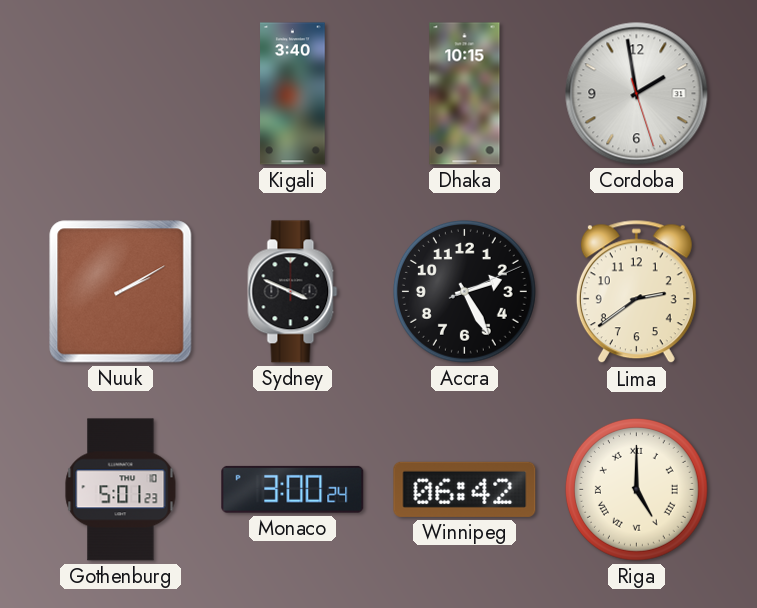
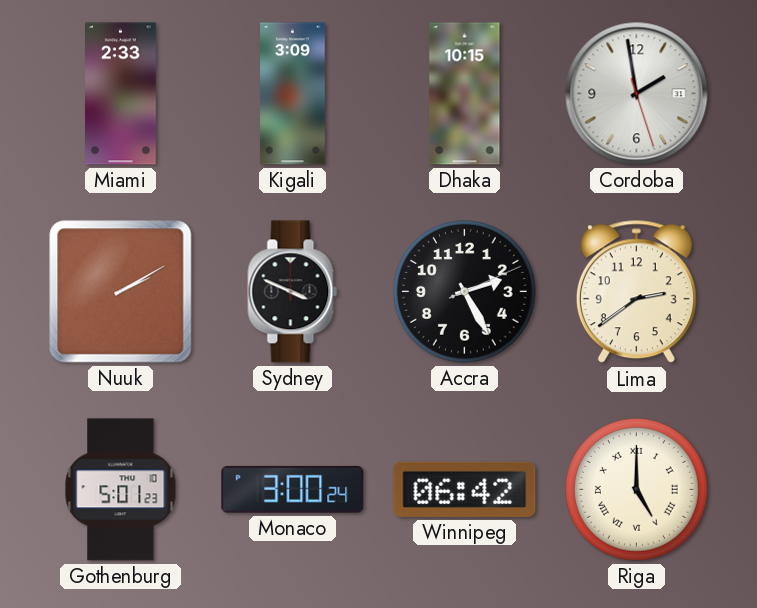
Miami: none -> 2:33
Kigali: 3:40 -> 3:09
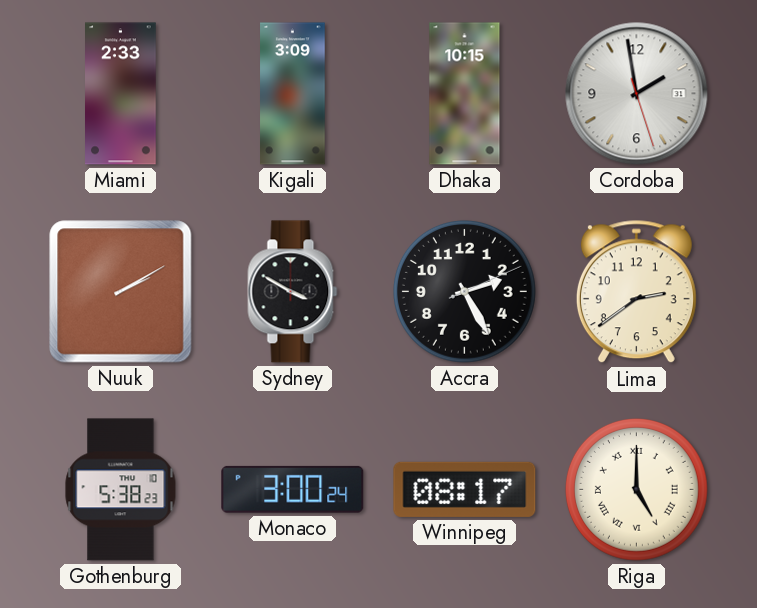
Sydney: 3:49 -> 3:50
Gothenburg: 5:01 -> 5:38
Winnipeg: 06:42 -> 08:17
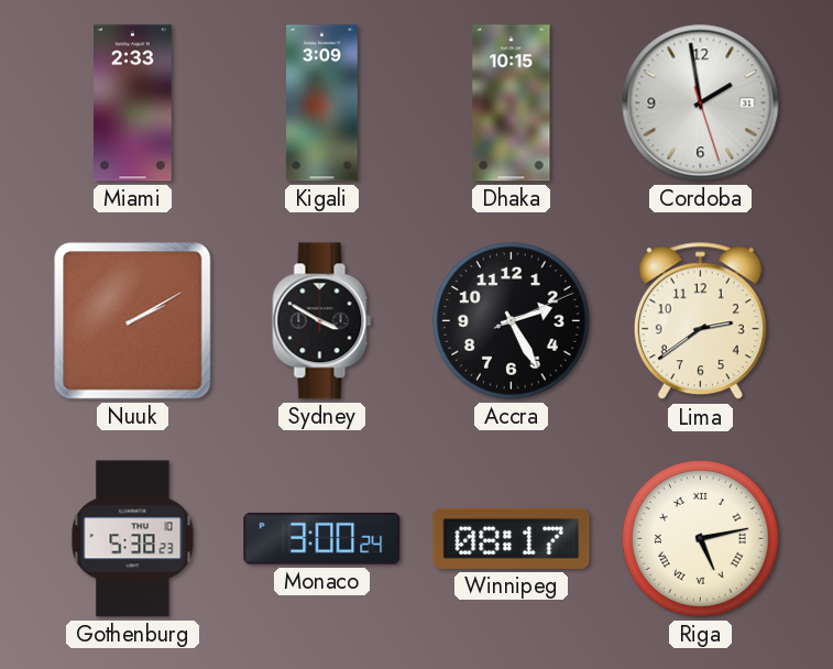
Riga: 5:00 -> 5:13
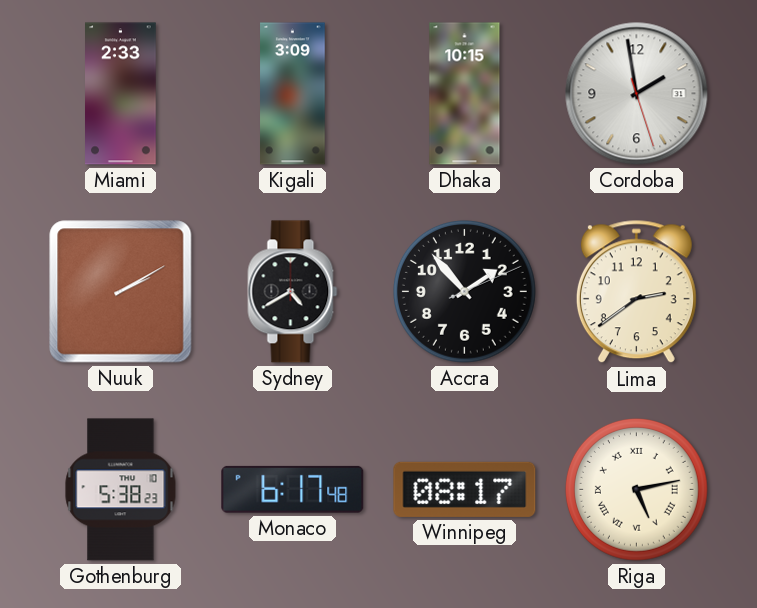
Sydney: 3:50 -> 4:40
Accra: 2:25 -> 1:53
Monaco: 3:00 -> 6:17
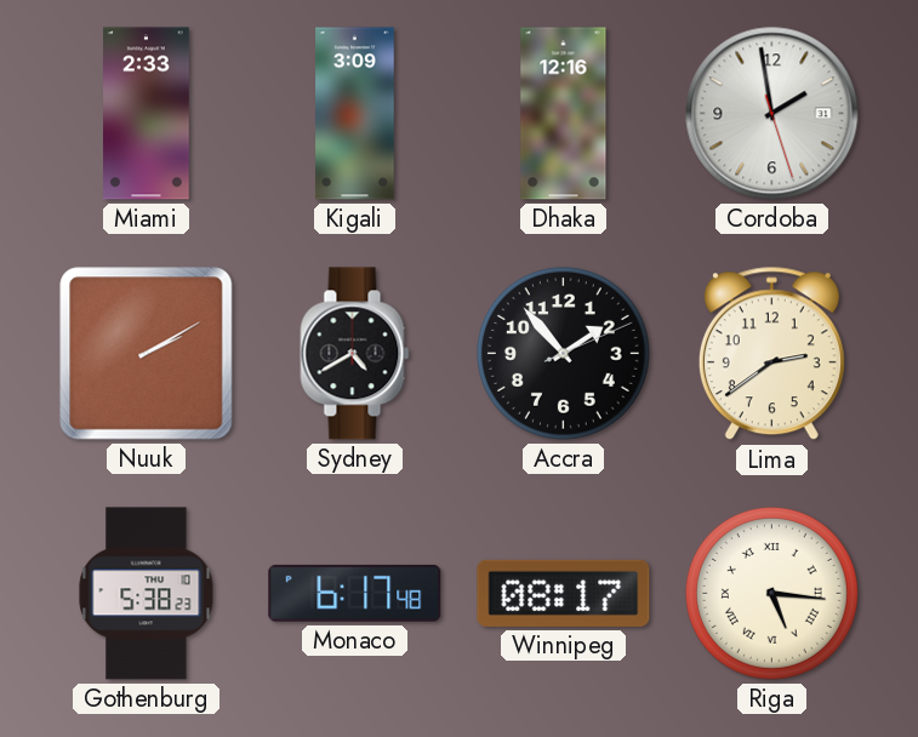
Dhaka: 10:15 -> 12:16
Riga: 5:13 -> 5:16
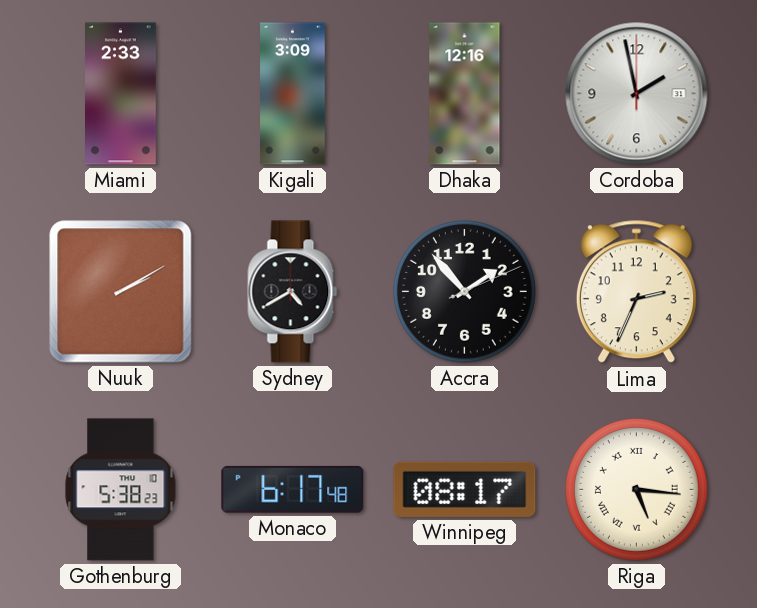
Cordoba: 1:58:27 -> 1:58:00
Lima: 2:39 -> 2:34
